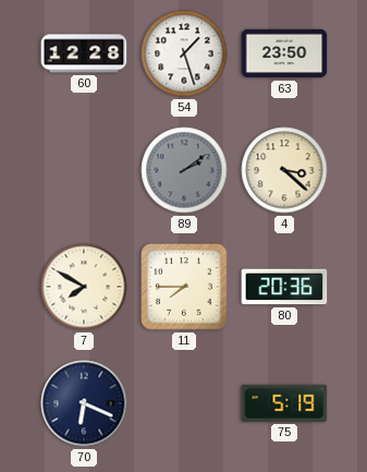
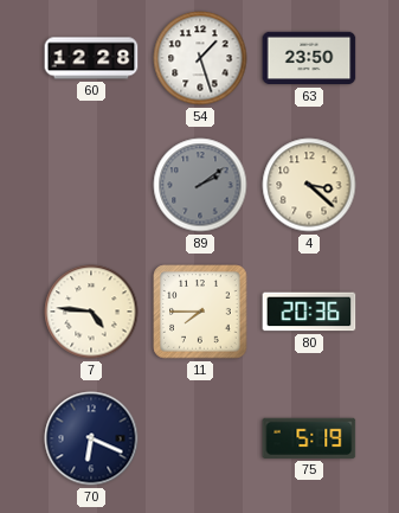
7: 7:50 -> 4:46
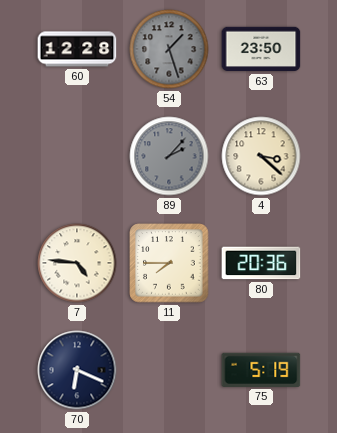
54 dial: white -> grey
89: 2:09 -> 2:07
